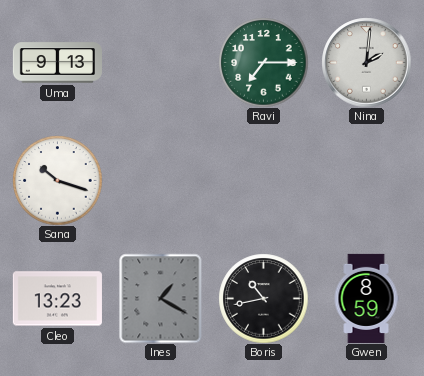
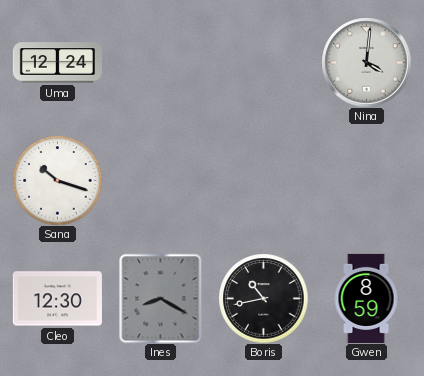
Uma: 9:13 -> 12:24
Ravi: 7:15 -> none
Nina: 2:01 -> 4:01
Cleo: 13:23 -> 12:30
Ines: 1:20 -> 8:20
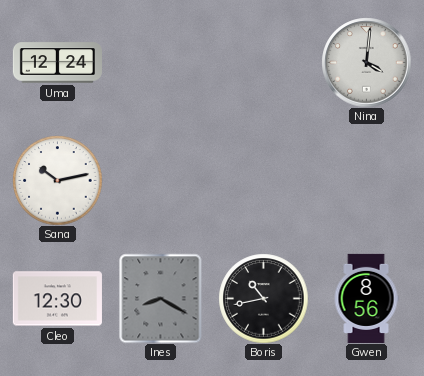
Sana: 10:18 -> 10:13
Gwen: 8:59 -> 8:56
